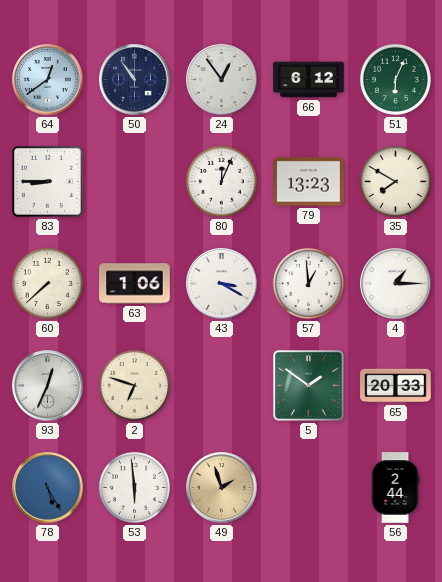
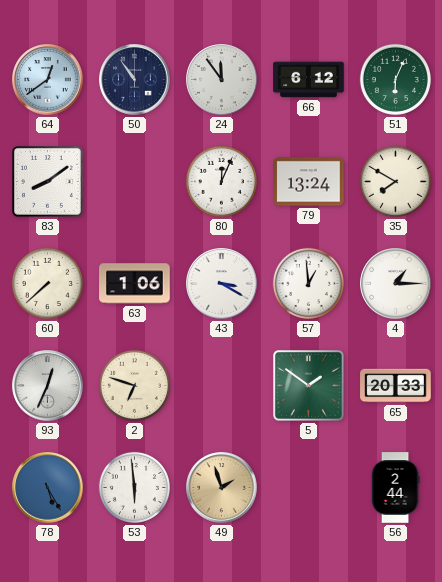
24: 12:54 -> 11:54
83: 8:45 -> 8:09
79: 13:23 -> 13:24
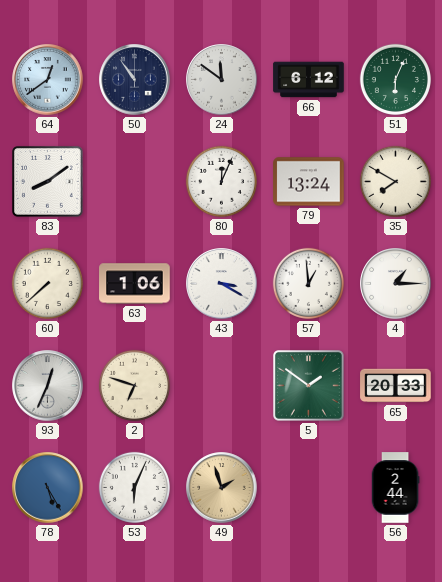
24: 11:54 -> 11:51
53: 5:59 -> 6:04
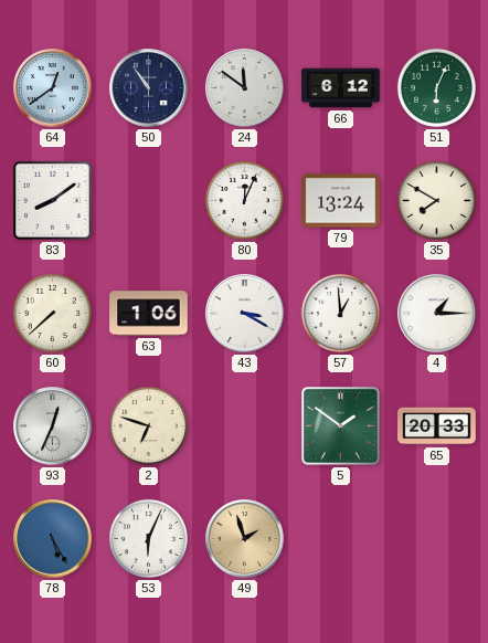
56: 2:44 -> none
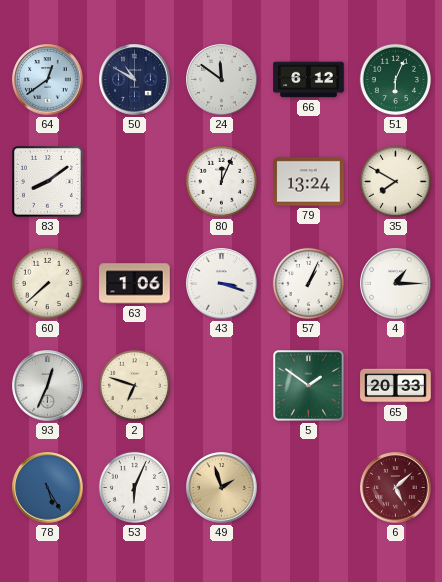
50: 10:54 -> 10:50
43: 3:20 -> 3:18
57: 12:59 -> 1:04
6: none -> 5:08
